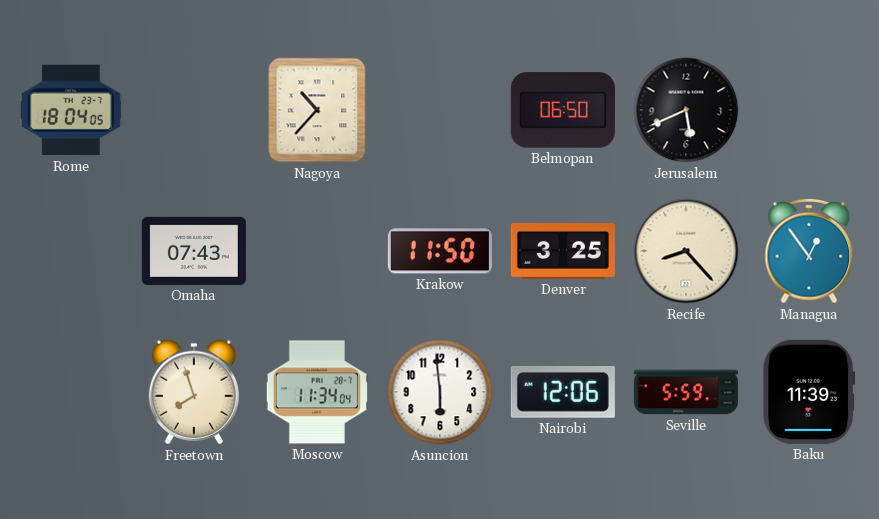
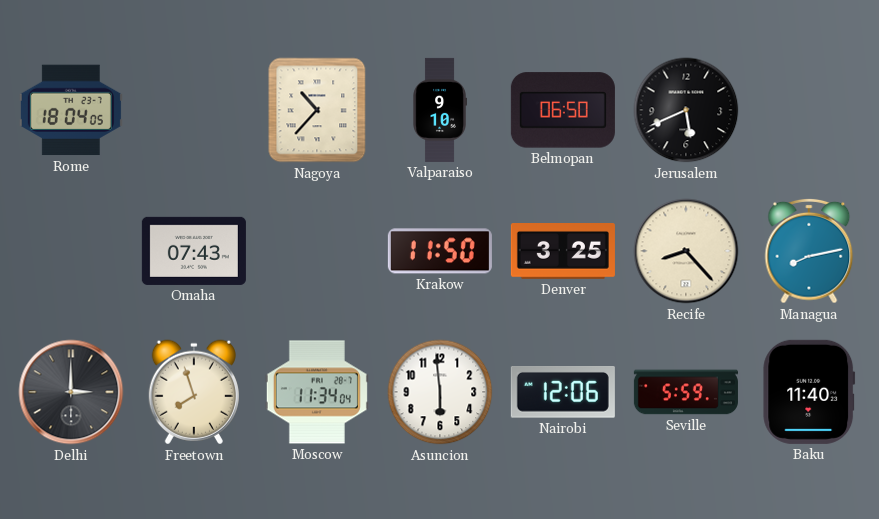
Valparaiso: none -> 9:10
Managua: 12:54 -> 8:13
Delhi: none -> 3:00
Baku: 11:39 -> 11:40
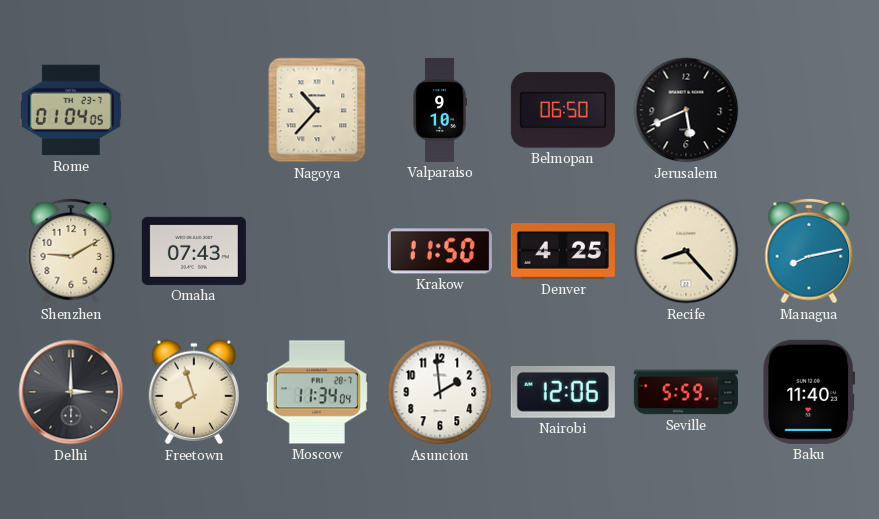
Rome: 18:04 -> 01:04
Shenzhen: none -> 9:10
Denver: 3:25 -> 4:25
Asuncion: 5:59 -> 1:59
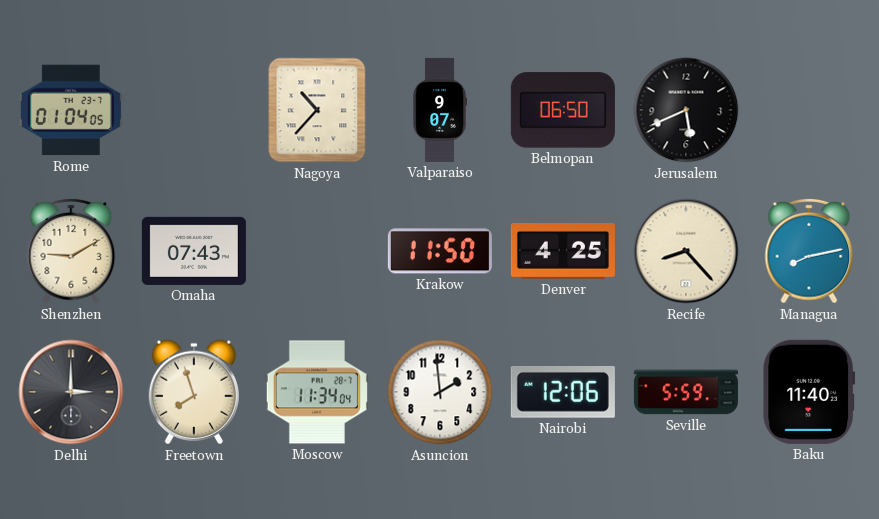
Valparaiso: 9:10 -> 9:07
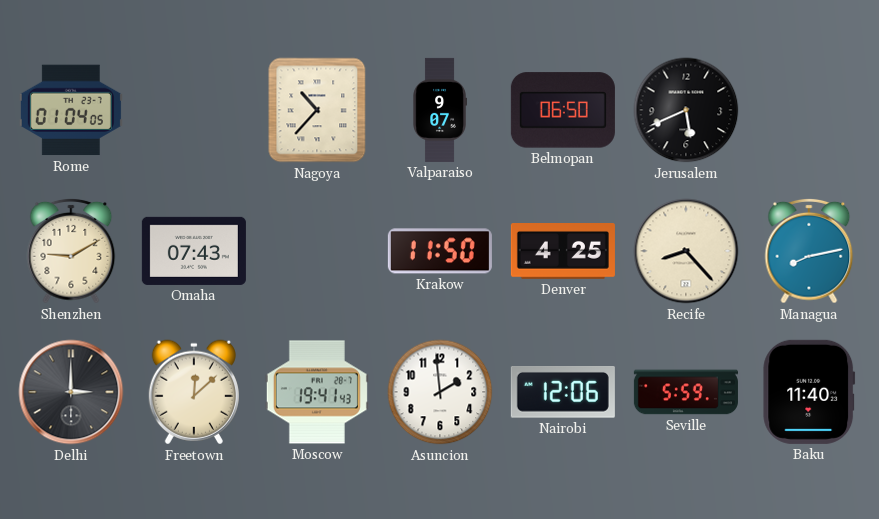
Freetown: 7:57 -> 12:08
Moscow: 11:34 -> 19:41
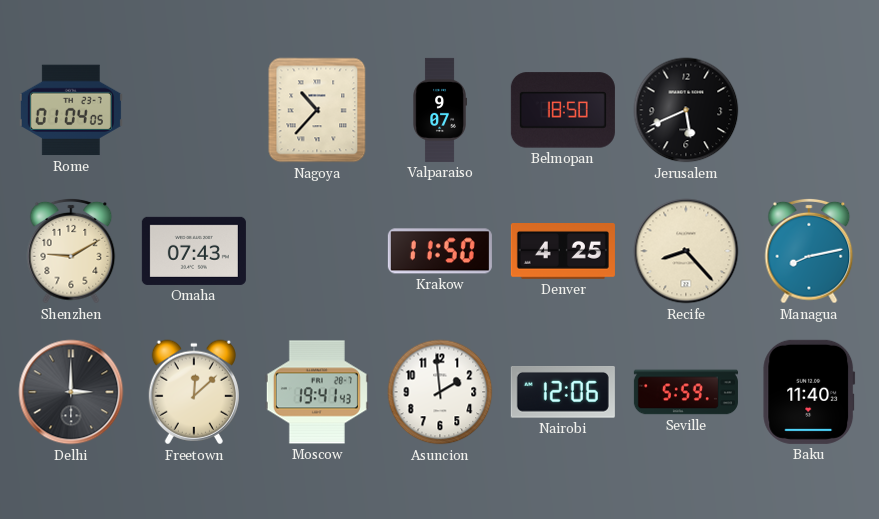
Belmopan: 06:50 -> 18:50
